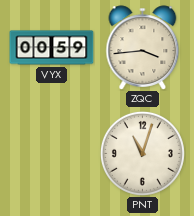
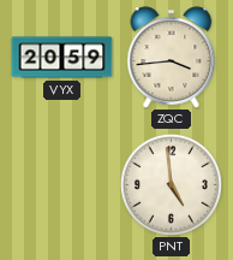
VYX: 00:59 -> 20:59
PNT: 11:03 -> 4:59
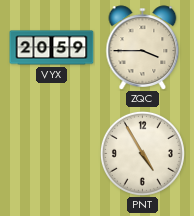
ZQC: 3:44 -> 3:45
PNT: 4:59 -> 4:55
